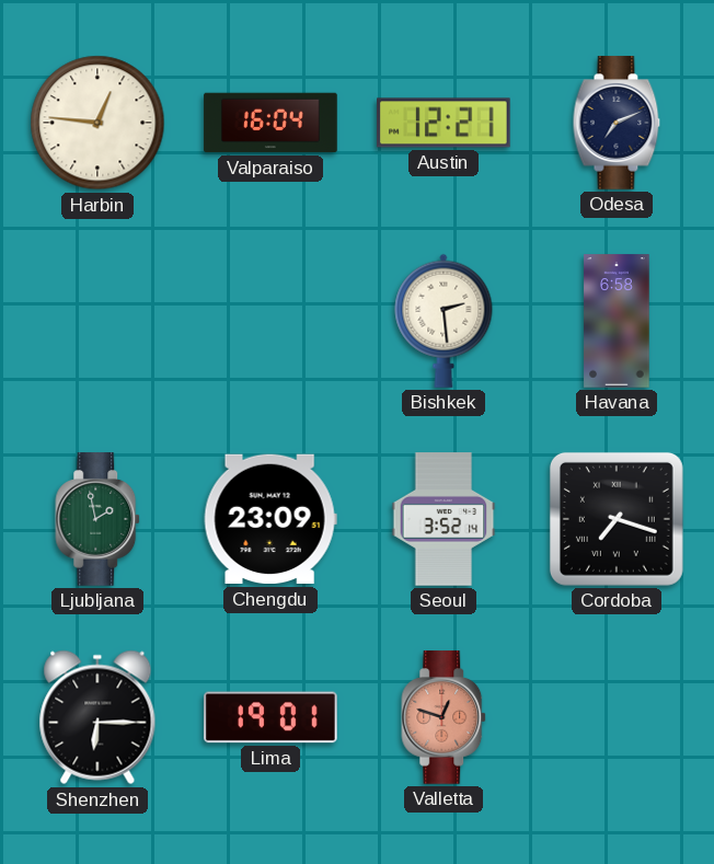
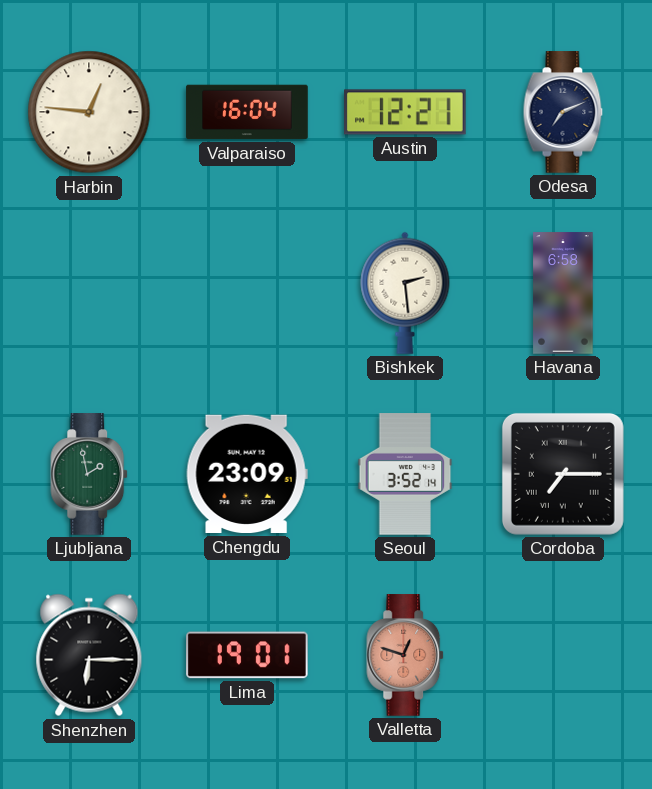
Cordoba: 7:18 -> 7:15
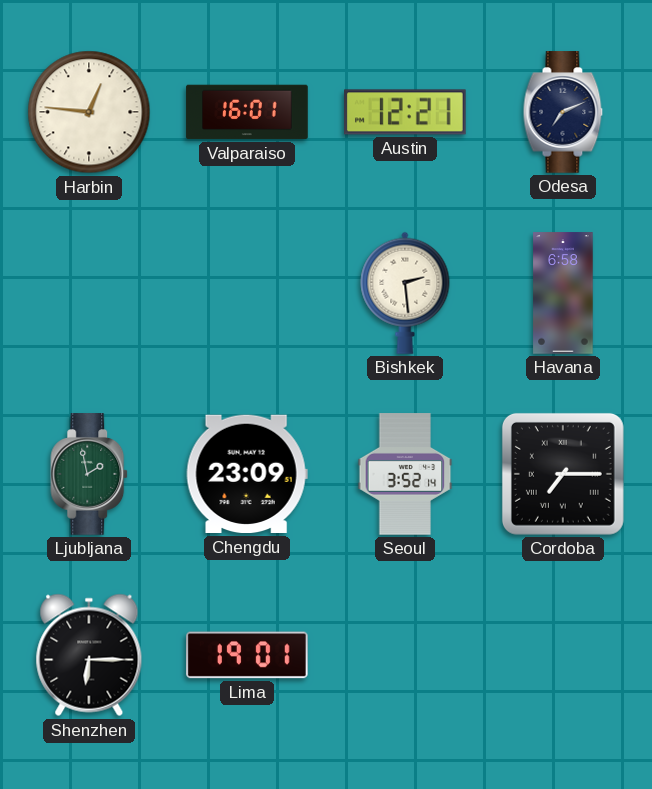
Valparaiso: 16:04 -> 16:01
Valletta: 12:48 -> none
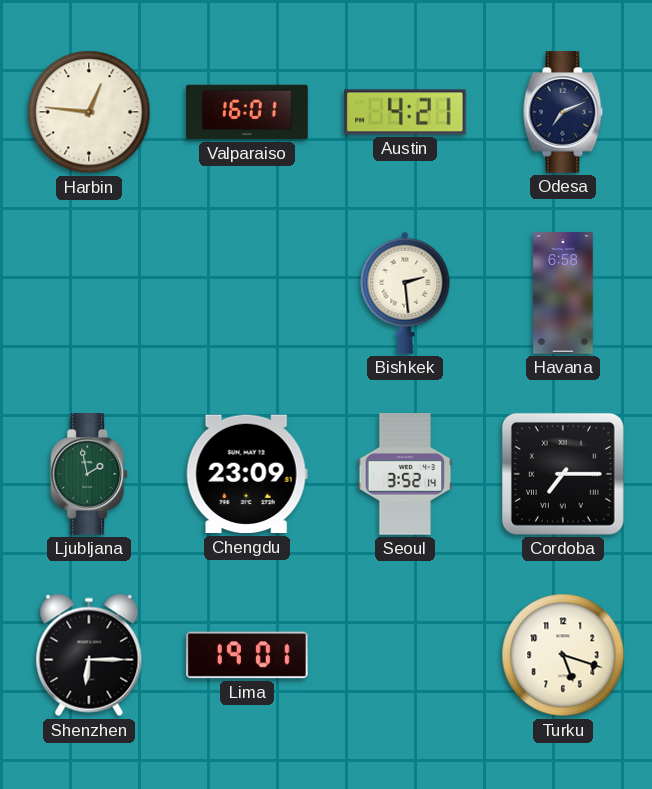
Austin: 12:21 -> 4:21
Turku: none -> 5:18
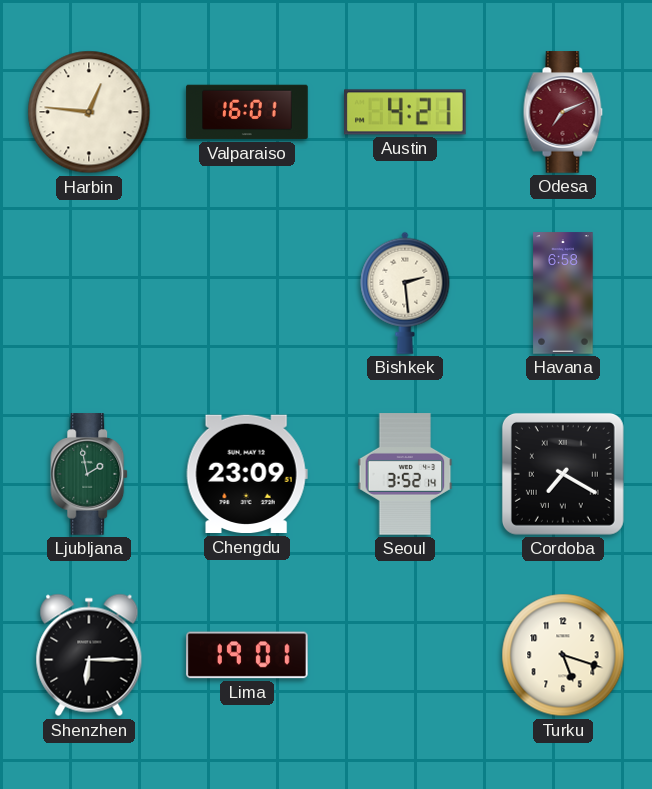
Odesa dial: navy -> burgundy
Cordoba: 7:15 -> 7:20
